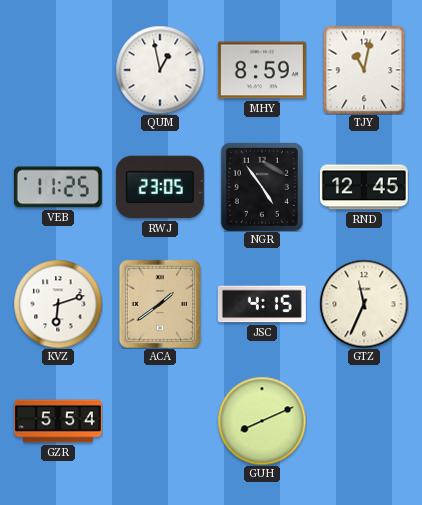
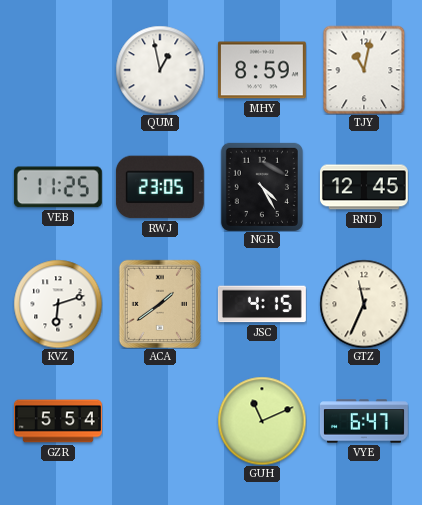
NGR: 4:54 -> 4:25
GUH: 8:11 -> 11:11
VYE: none -> 6:47
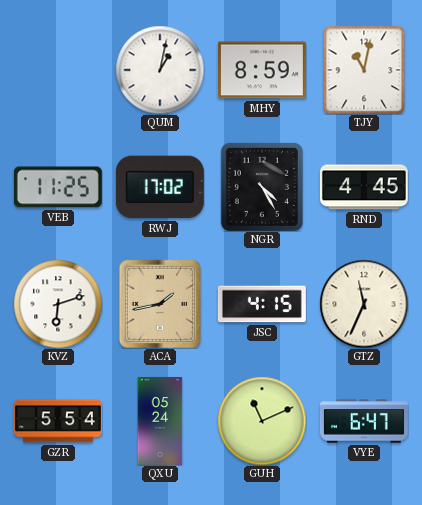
QUM: 12:58 -> 1:02
RWJ: 23:05 -> 17:02
RND: 12:45 -> 4:45
ACA: 1:39 -> 1:43
QXU: none -> 05:24
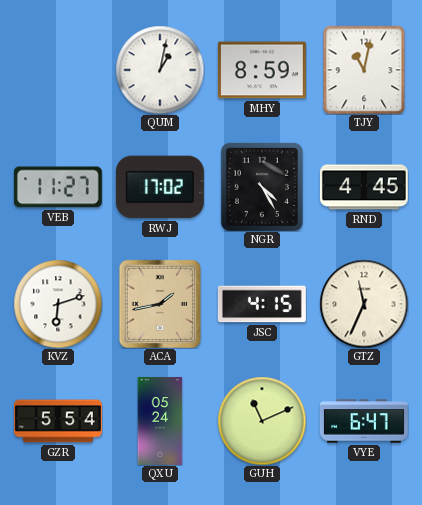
VEB: 11:25 -> 11:27
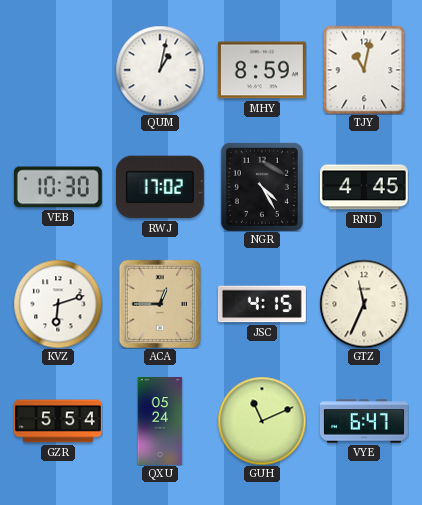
VEB: 11:27 -> 10:30
ACA: 1:43 -> 12:45
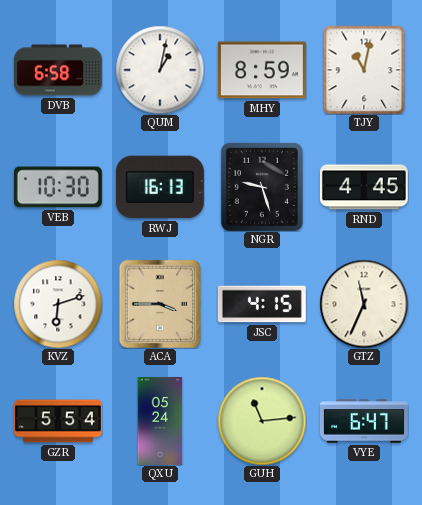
DVB: none -> 6:58
RWJ: 17:02 -> 16:13
NGR: 4:25 -> 9:27
ACA: 12:45 -> 3:45
GUH: 11:11 -> 11:14
